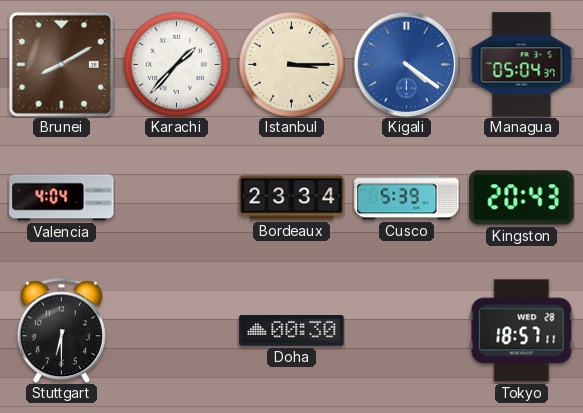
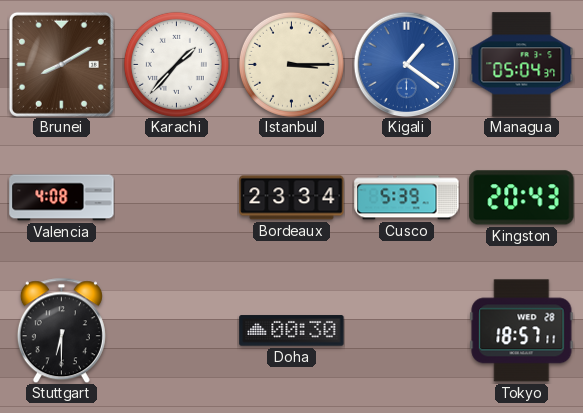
Kigali: 4:21 -> 1:21
Valencia: 4:04 -> 4:08
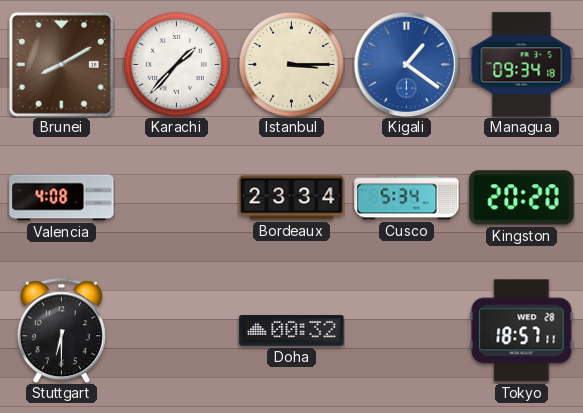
Managua: 05:04 -> 09:34
Cusco: 5:39 -> 5:34
Kingston: 20:43 -> 20:20
Doha: 00:30 -> 00:32
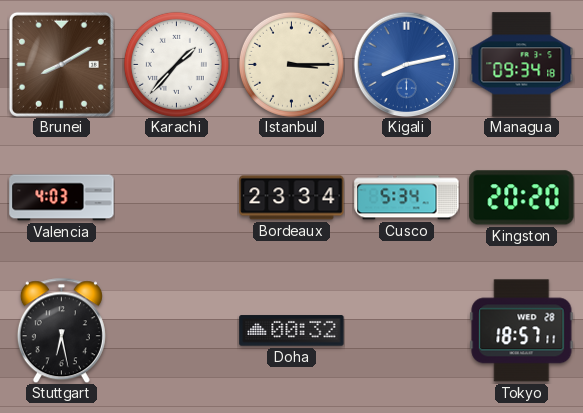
Kigali: 1:21 -> 8:13
Valencia: 4:08 -> 4:03
Stuttgart: 6:30 -> 6:28
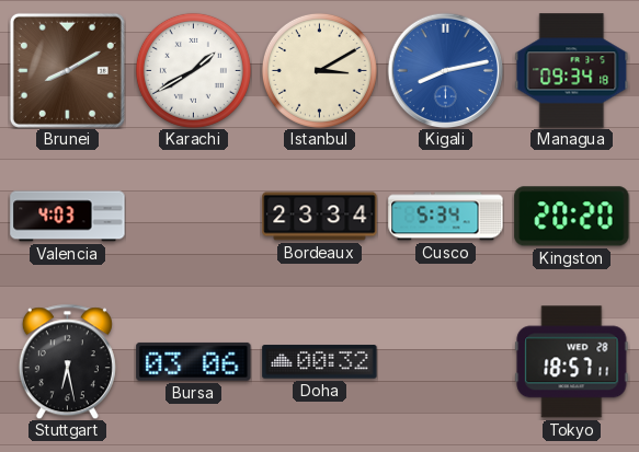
Karachi: 1:37 -> 1:40
Istanbul: 3:15 -> 3:10
Bursa: none -> 03:06
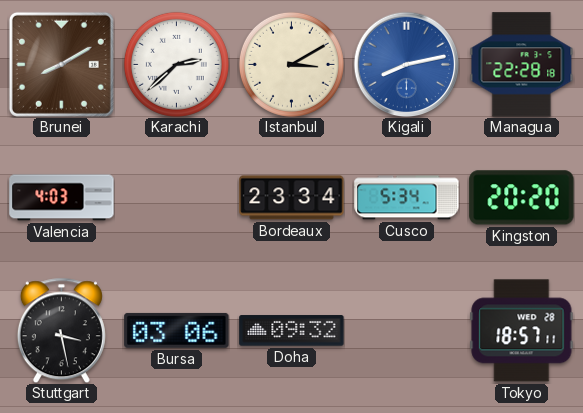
Karachi: 1:40 -> 2:38
Managua: 09:34 -> 22:28
Stuttgart: 6:28 -> 3:28
Doha: 00:32 -> 09:32
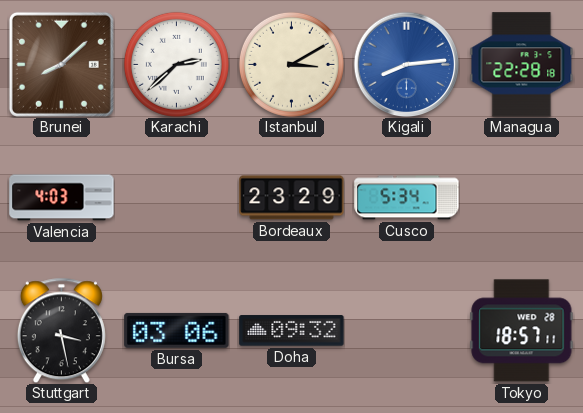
Brunei: 8:10 -> 8:08
Kigali: 8:13 -> 8:14
Bordeaux: 23:34 -> 23:29
Kingston: 20:20 -> none
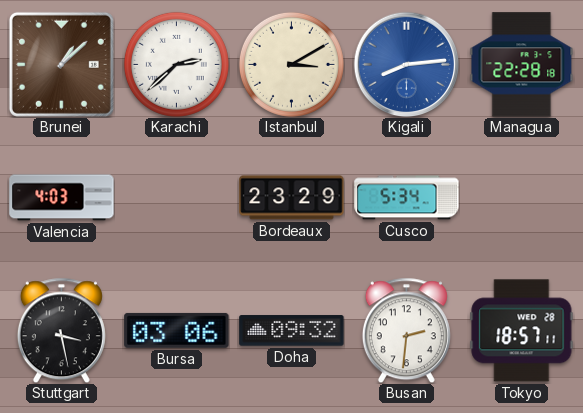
Brunei: 8:08 -> 1:08
Busan: none -> 2:31
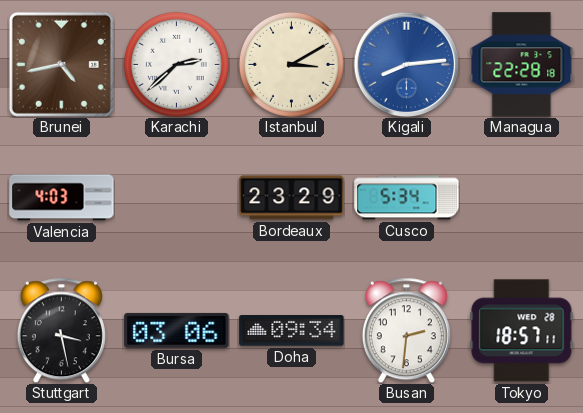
Brunei: 1:08 -> 4:43
Doha: 09:32 -> 09:34
